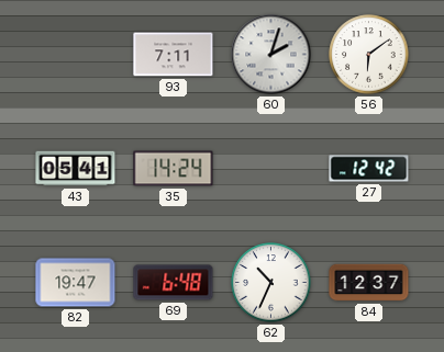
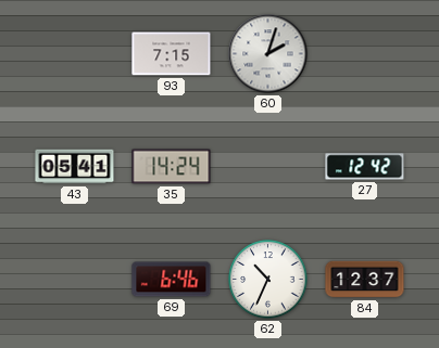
93: 7:11 -> 7:15
56: 6:09 -> none
82: 19:47 -> none
69: 6:48 -> 6:46
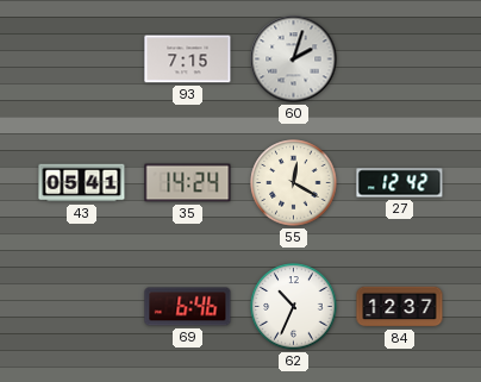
55: none -> 12:20
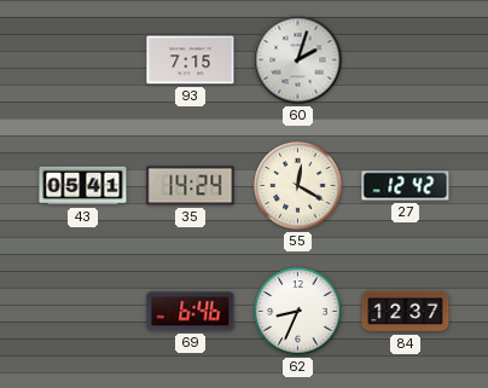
62: 10:34 -> 8:34
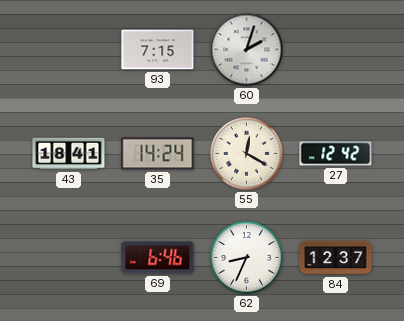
43: 05:41 -> 18:41
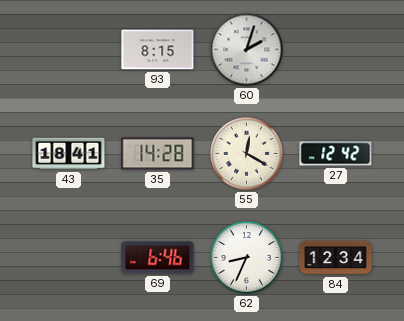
93: 7:15 -> 8:15
35: 14:24 -> 14:28
84: 12:37 -> 12:34
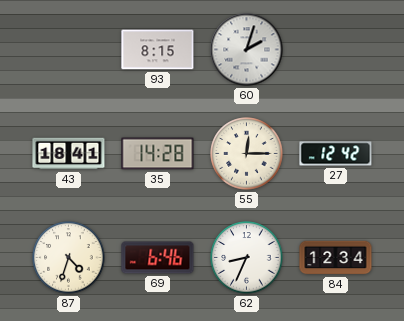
55: 12:20 -> 12:15
87: none -> 4:33
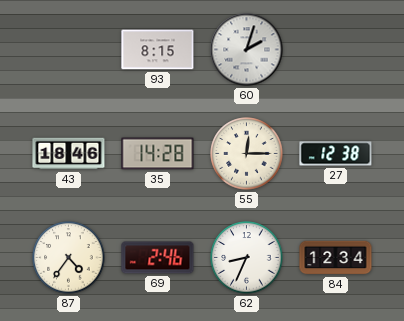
43: 18:41 -> 18:46
27: 12:42 -> 12:38
87: 4:33 -> 4:36
69: 6:46 -> 2:46
